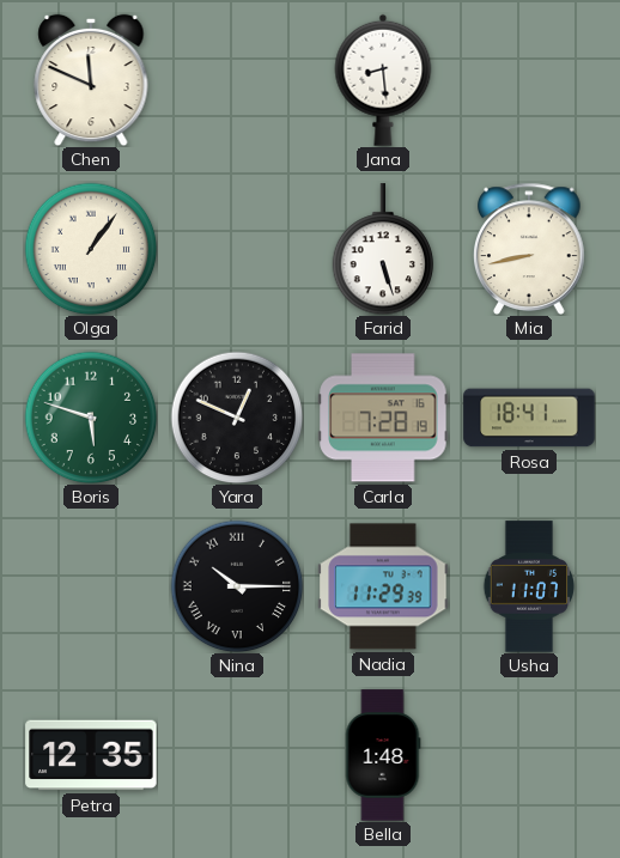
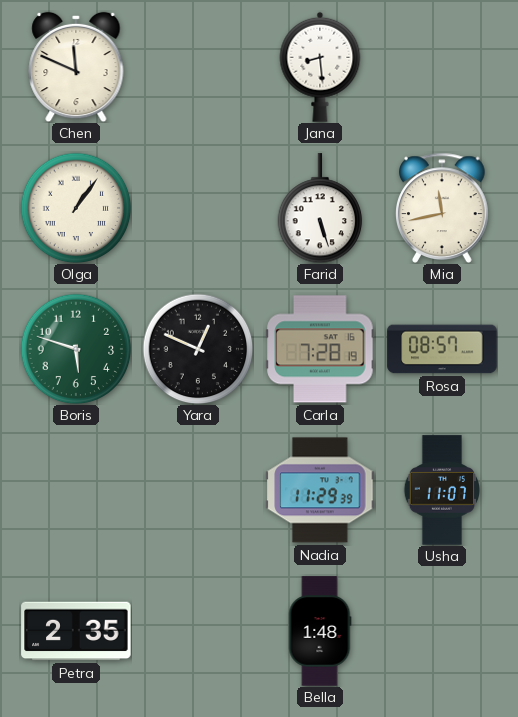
Mia: 8:43 -> 11:43
Rosa: 18:41 -> 08:57
Nina: 10:15 -> none
Petra: 12:35 -> 2:35
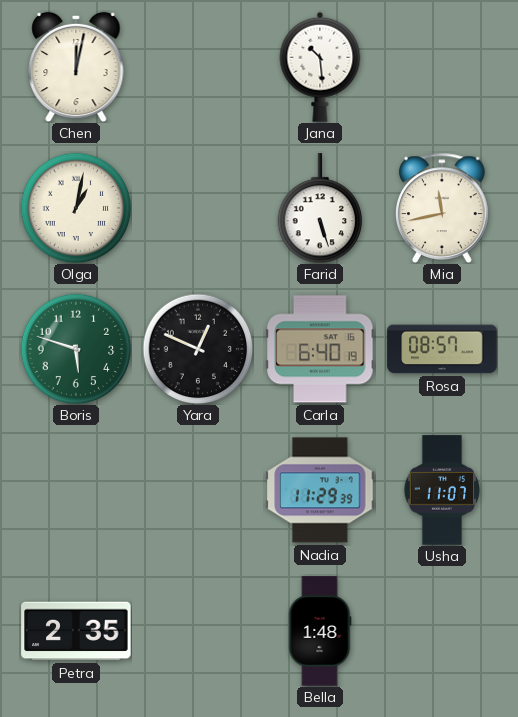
Chen: 11:49 -> 12:02
Jana: 8:29 -> 10:29
Olga: 1:06 -> 1:02
Carla: 7:28 -> 6:40
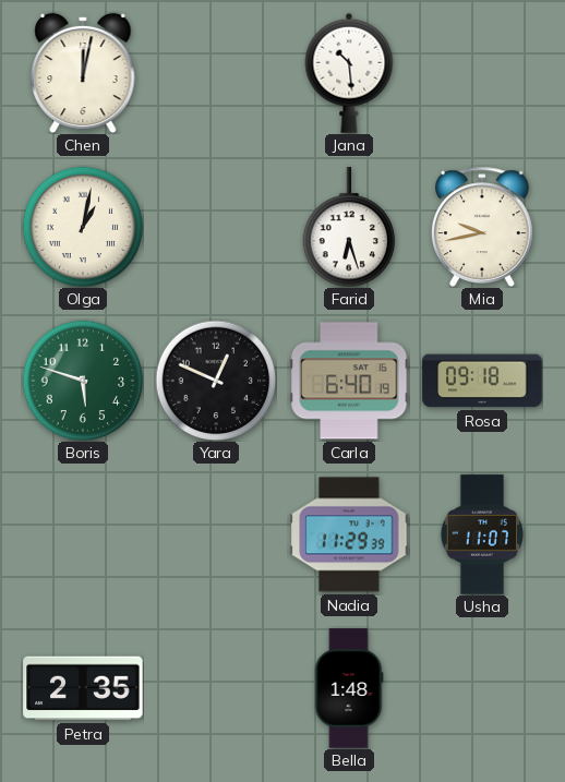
Farid: 5:27 -> 6:27
Mia: 11:43 -> 9:43
Rosa: 08:57 -> 09:18
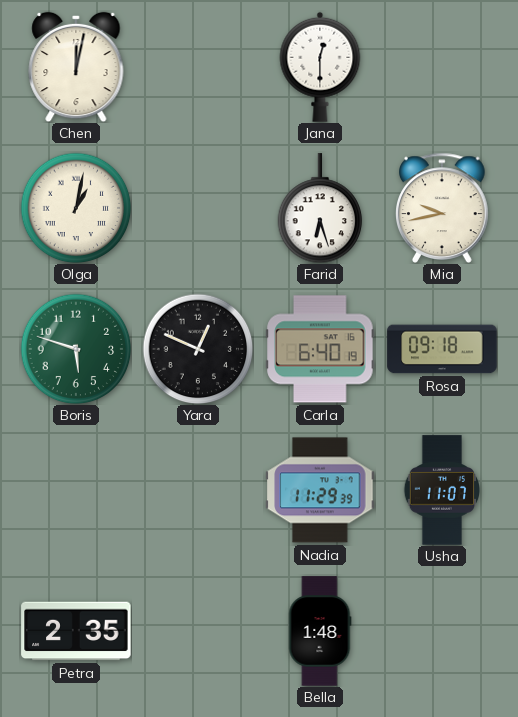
Jana: 10:29 -> 12:30
